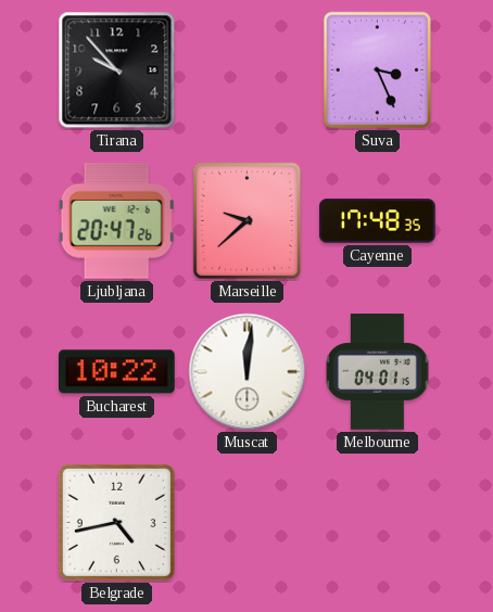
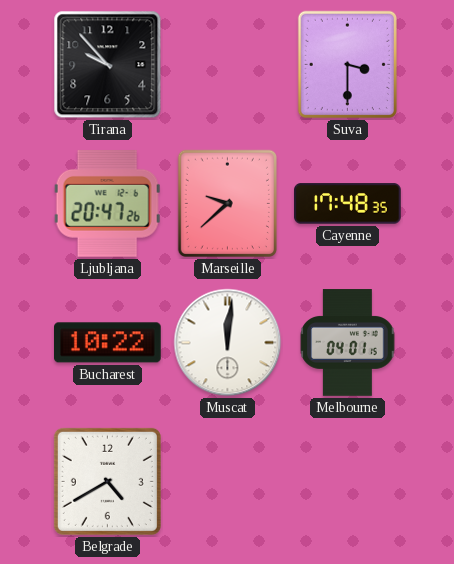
Suva: 3:26 -> 3:30
Belgrade: 4:43 -> 4:40
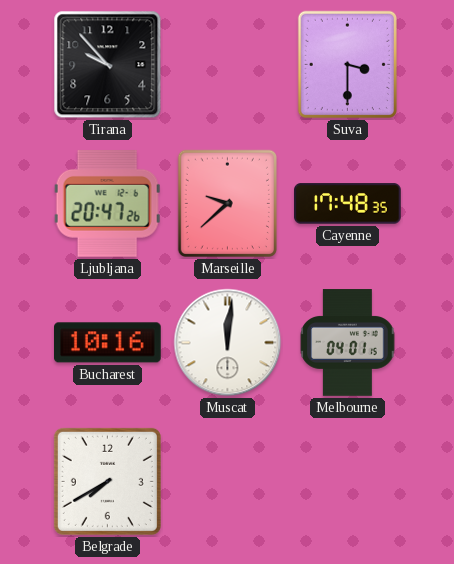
Bucharest: 10:22 -> 10:16
Belgrade: 4:40 -> 7:40
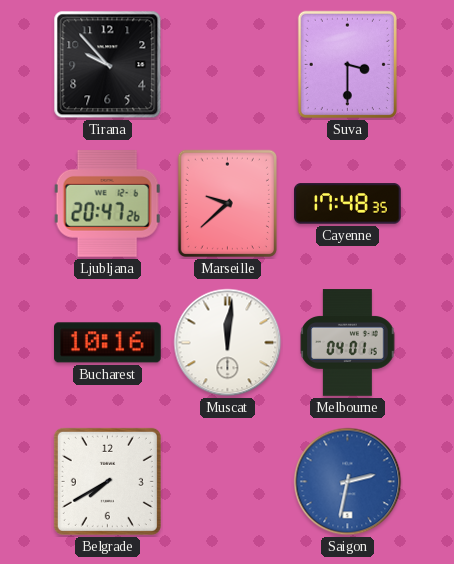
Saigon: none -> 2:32
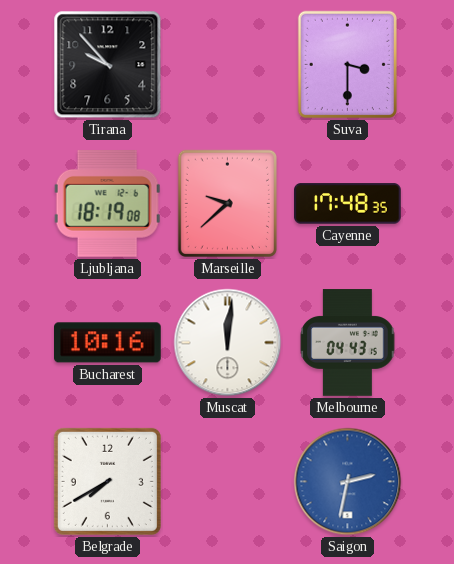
Ljubljana: 20:47 -> 18:19
Melbourne: 04:01 -> 04:43
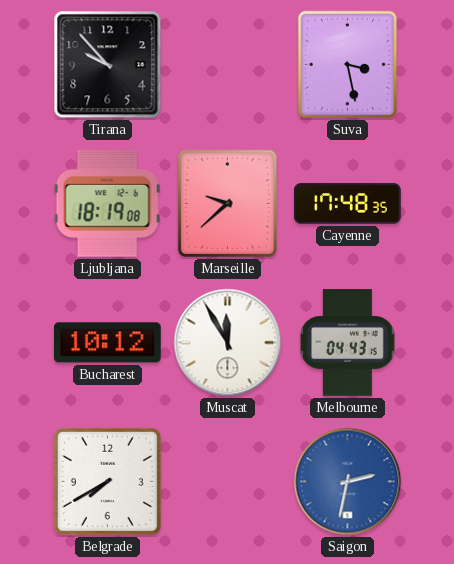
Suva: 3:30 -> 3:28
Bucharest: 10:16 -> 10:12
Muscat: 12:01 -> 11:55
